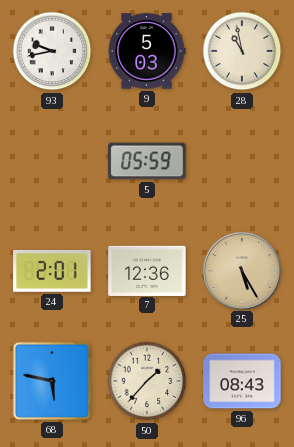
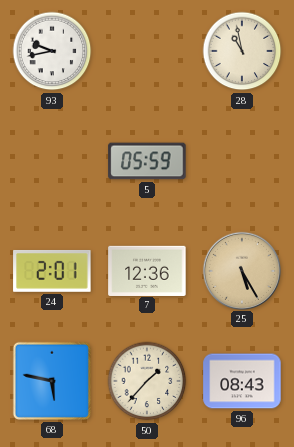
9: 5:03 -> none
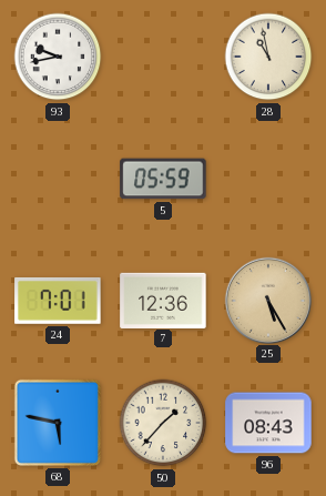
24: 2:01 -> 7:01
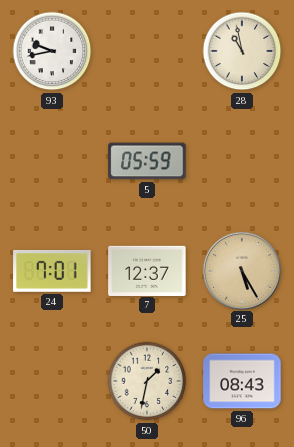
7: 12:36 -> 12:37
68: 5:47 -> none
50: 1:37 -> 1:32
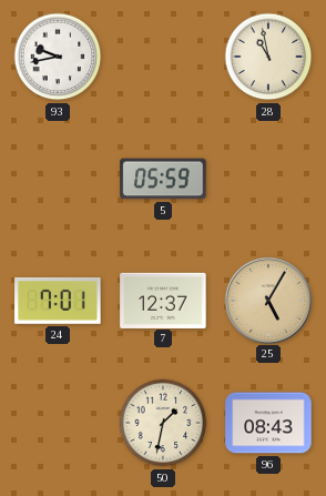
25: 5:25 -> 5:05
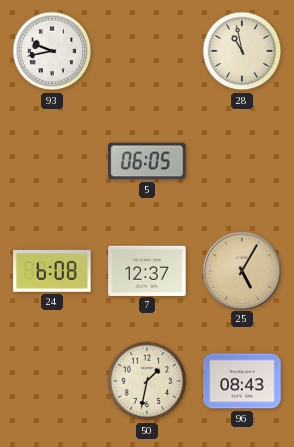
5: 05:59 -> 06:05
24: 7:01 -> 6:08
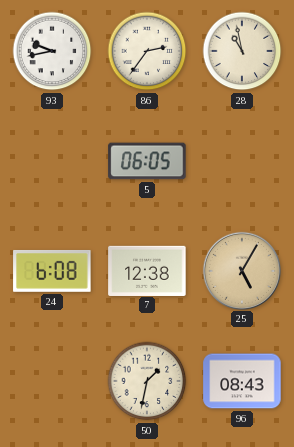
86: none -> 2:36
7: 12:37 -> 12:38
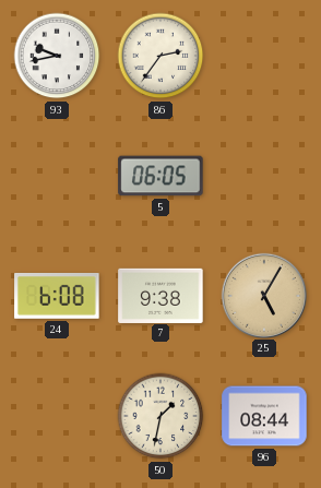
28: 10:58 -> none
7: 12:38 -> 9:38
96: 08:43 -> 08:44
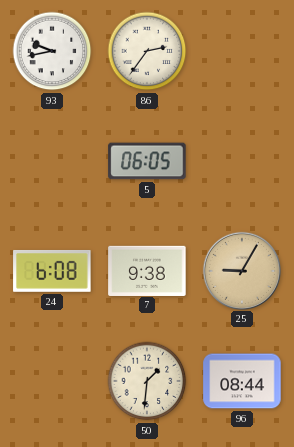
25: 5:05 -> 9:05
50: 1:32 -> 1:31
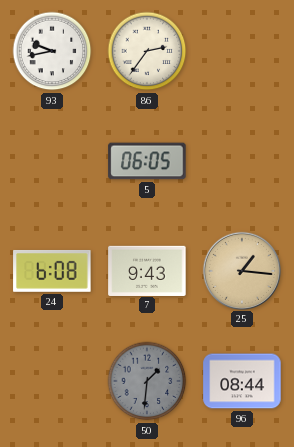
7: 9:38 -> 9:43
25: 9:05 -> 1:16
50 dial: cream -> grey
